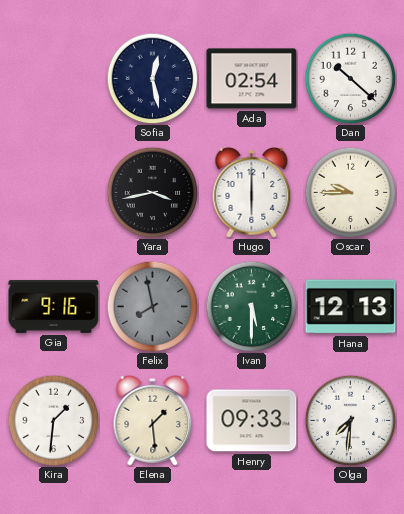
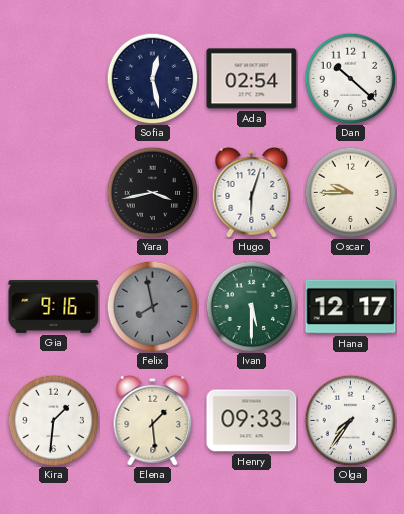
Hugo: 6:00 -> 6:03
Hana: 12:13 -> 12:17
Olga: 7:31 -> 7:36
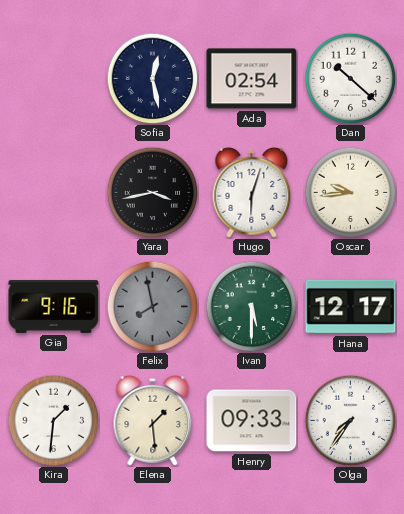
Oscar: 9:45 -> 9:44
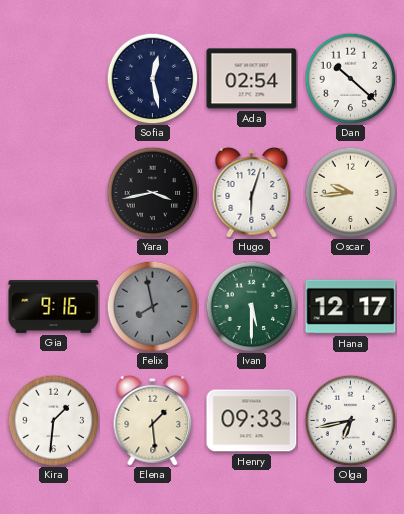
Olga: 7:36 -> 6:43
